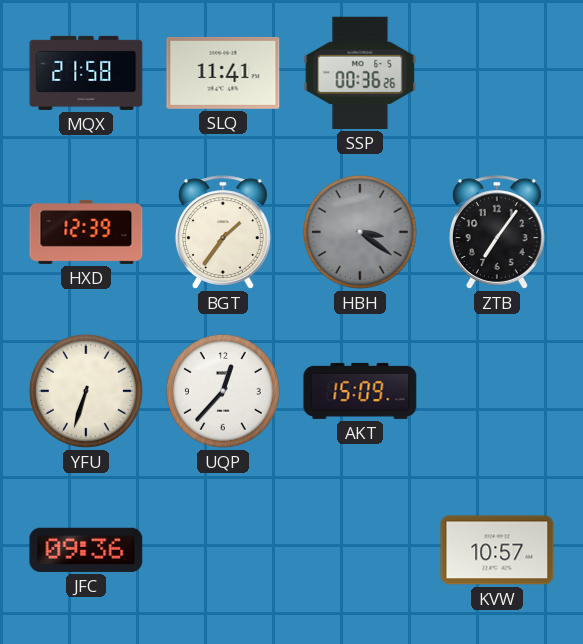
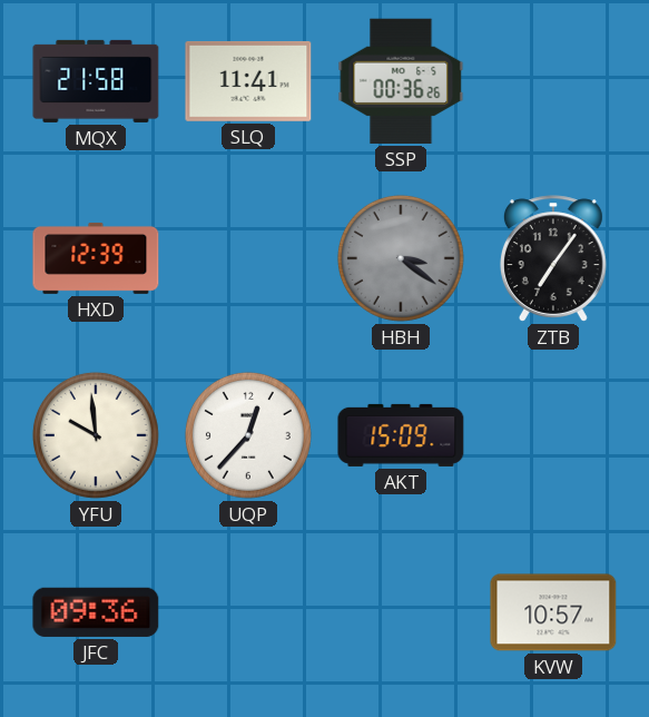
BGT: 1:36 -> none
YFU: 6:33 -> 9:59
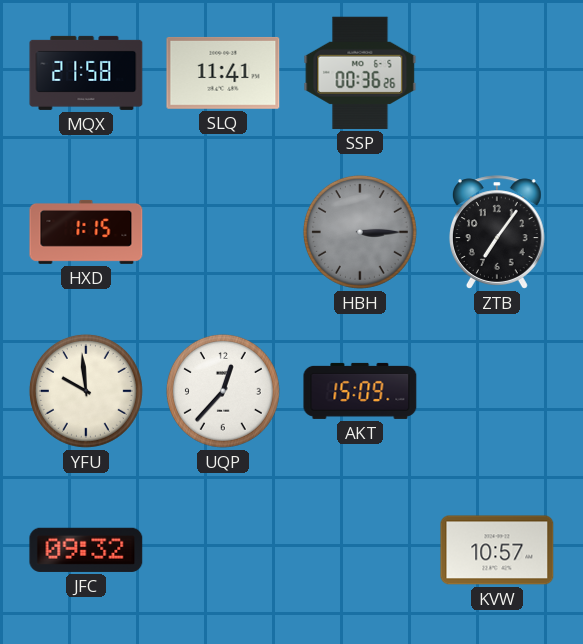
HXD: 12:39 -> 1:15
HBH: 3:21 -> 3:15
JFC: 09:36 -> 09:32
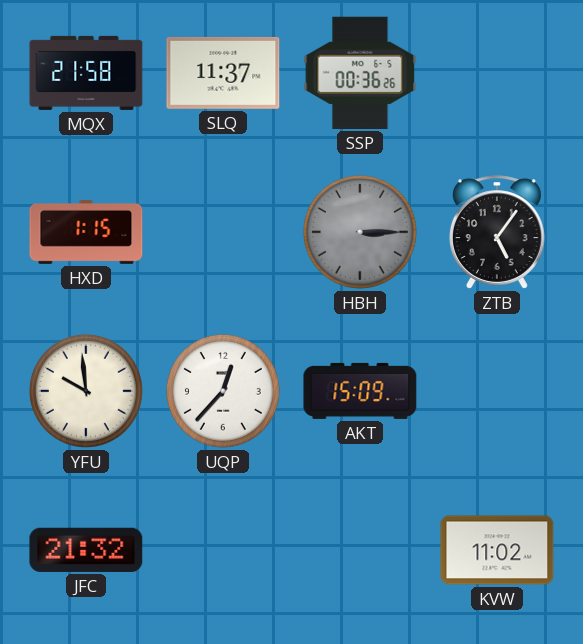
SLQ: 11:41 -> 11:37
ZTB: 7:06 -> 5:06
JFC: 09:32 -> 21:32
KVW: 10:57 -> 11:02
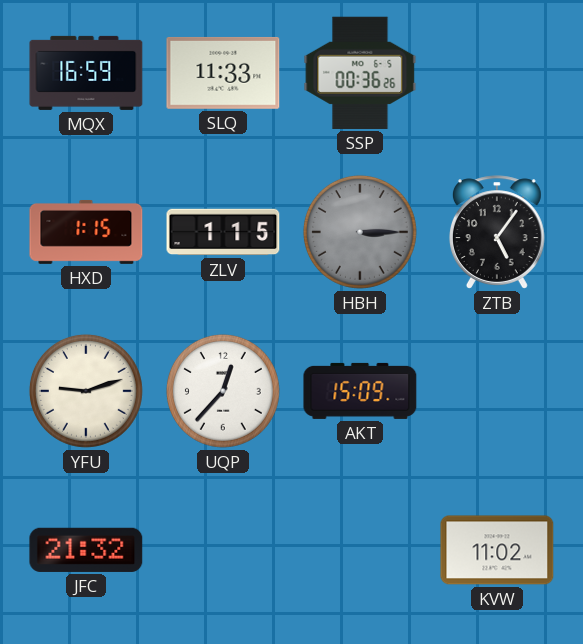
MQX: 21:58 -> 16:59
SLQ: 11:37 -> 11:33
ZLV: none -> 1:15
YFU: 9:59 -> 9:12
